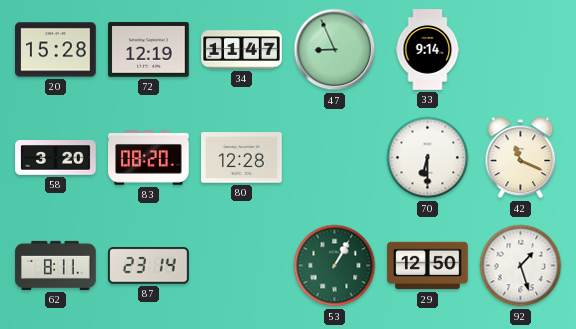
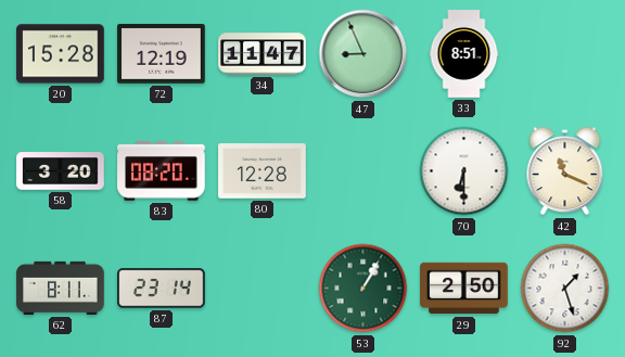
33: 9:14 -> 8:51
29: 12:50 -> 2:50
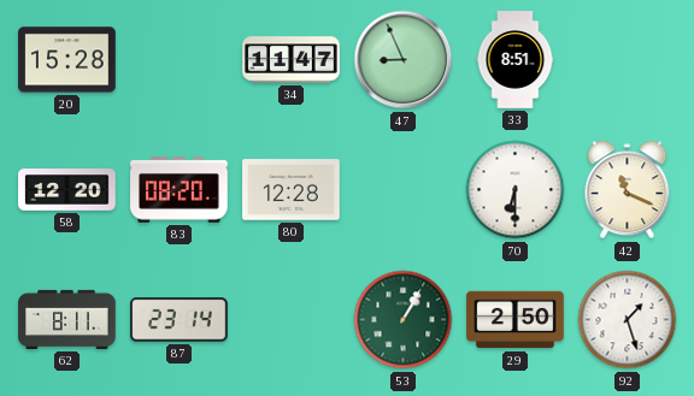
72: 12:19 -> none
58: 3:20 -> 12:20
